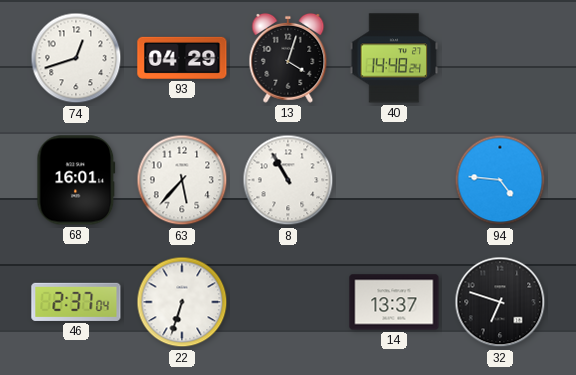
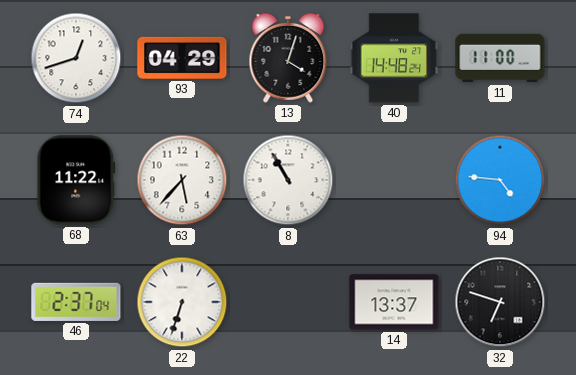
11: none -> 11:00
68: 16:01 -> 11:22
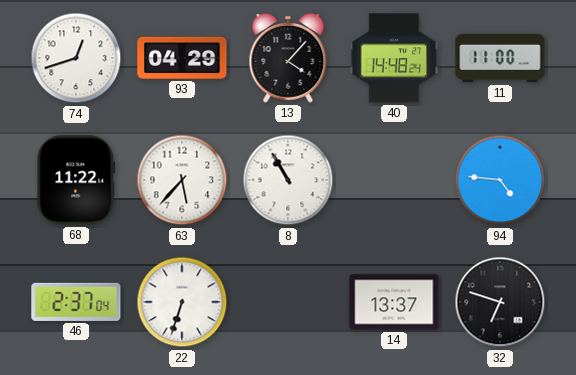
13: 4:03 -> 4:07
